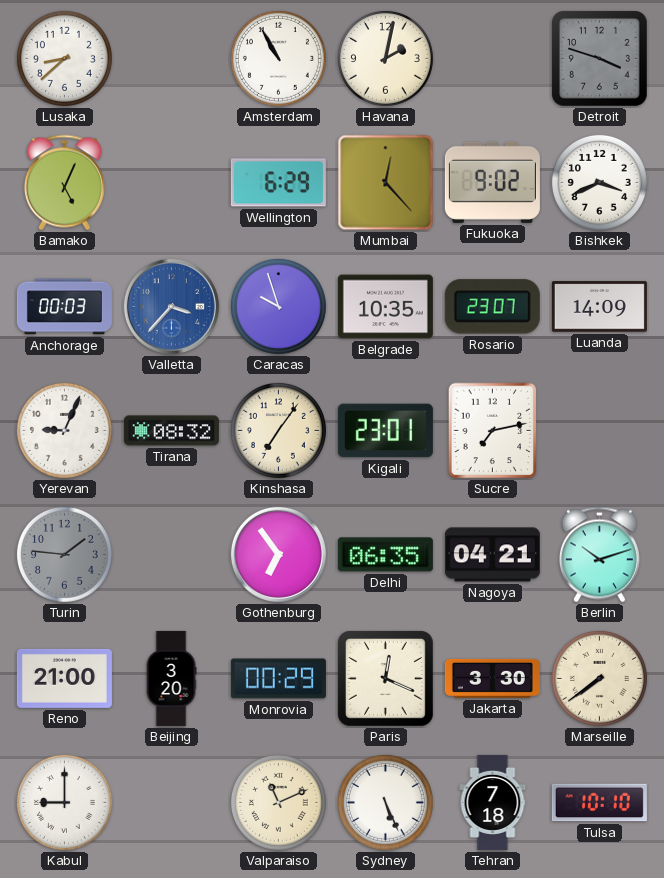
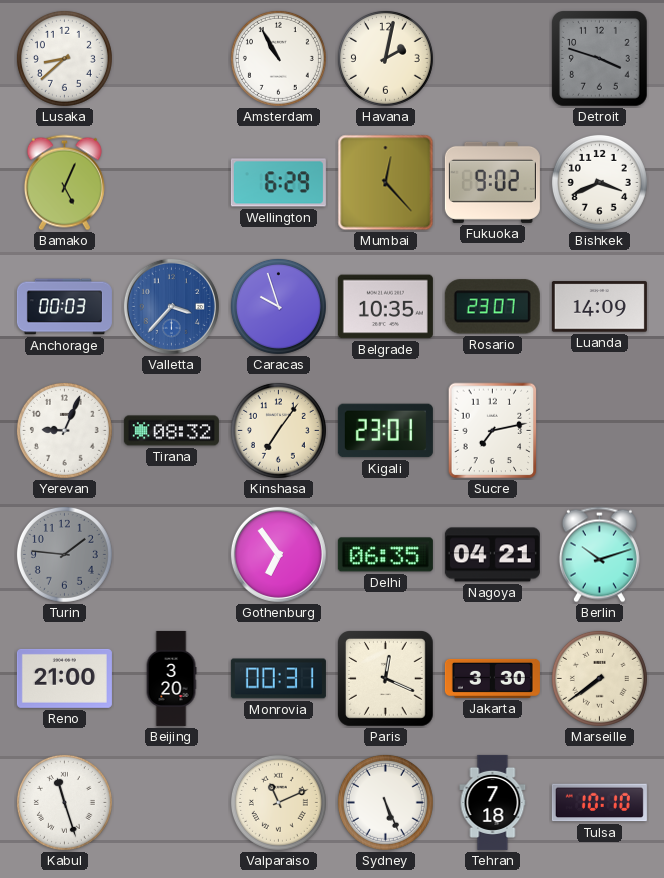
Monrovia: 00:29 -> 00:31
Kabul: 9:00 -> 11:27
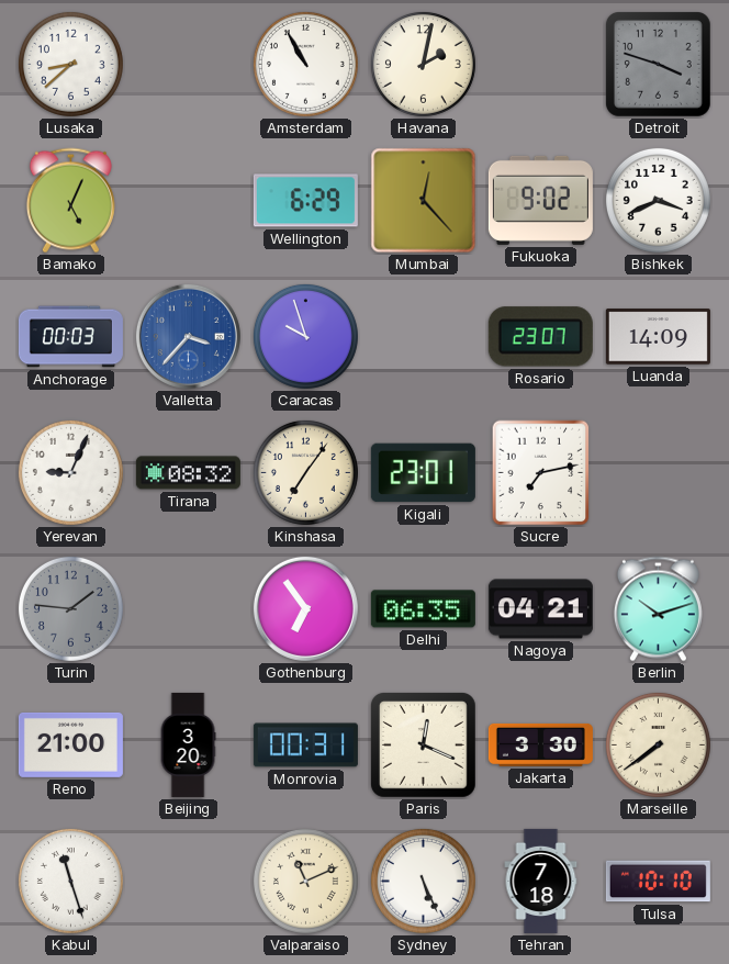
Belgrade: 10:35 -> none
